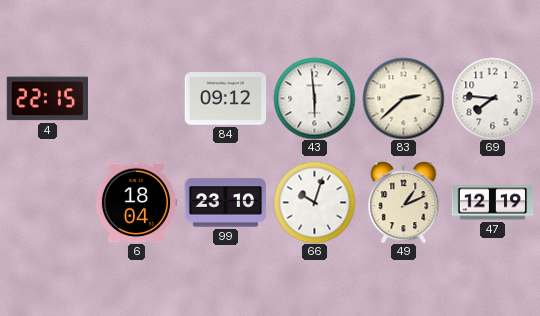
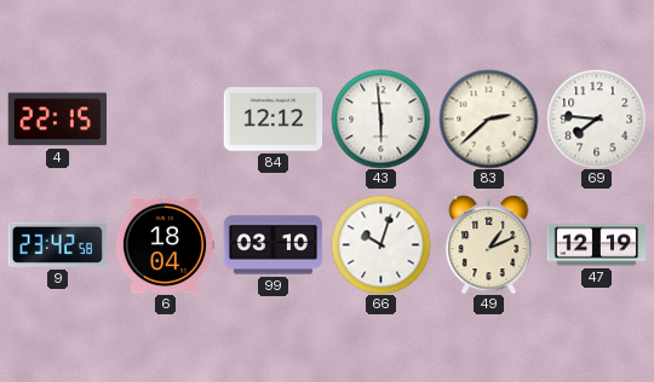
84: 09:12 -> 12:12
9: none -> 23:42
99: 23:10 -> 03:10
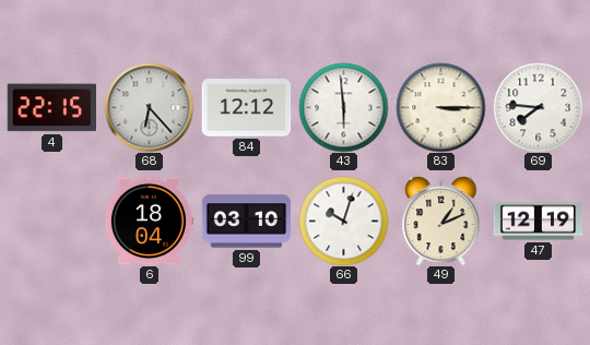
68: none -> 6:23
83: 2:38 -> 3:15
9: 23:42 -> none
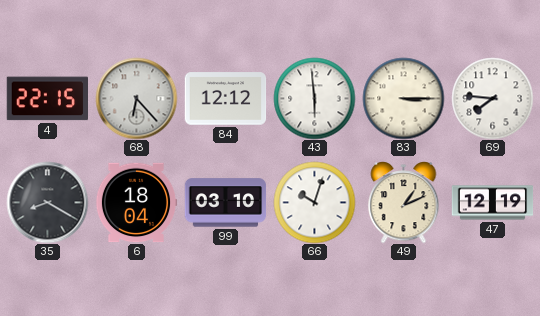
35: none -> 8:20
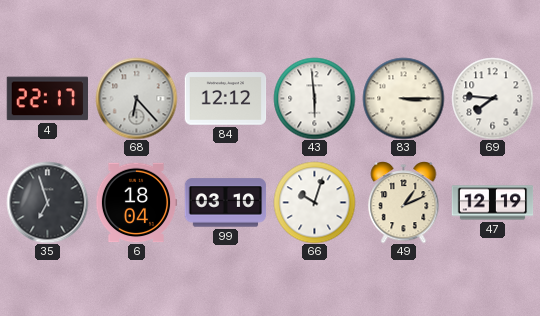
4: 22:15 -> 22:17
35: 8:20 -> 6:57
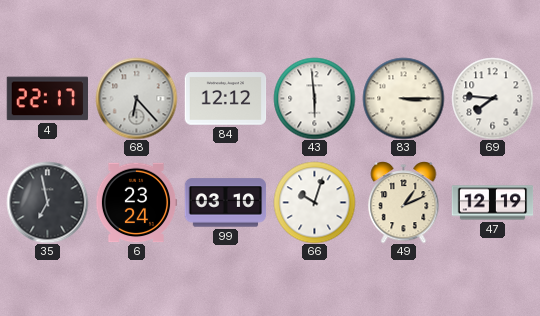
35: 6:57 -> 6:58
6: 18:04 -> 23:24
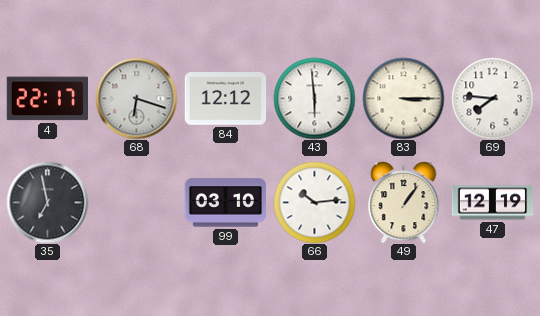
68: 6:23 -> 6:18
6: 23:24 -> none
66: 10:03 -> 10:14
49: 1:11 -> 1:06
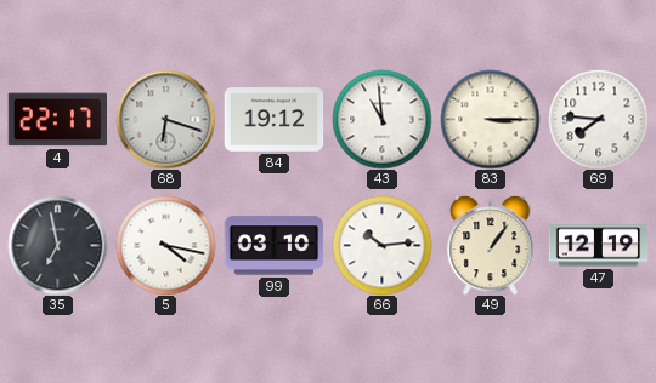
84: 12:12 -> 19:12
43: 5:59 -> 10:59
5: none -> 4:17
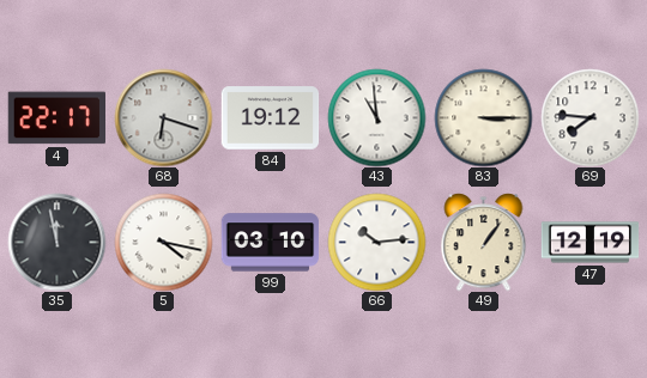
35: 6:58 -> 11:58
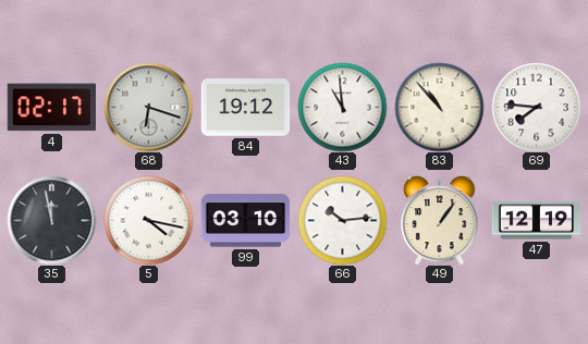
4: 22:17 -> 02:17
83: 3:15 -> 10:53
